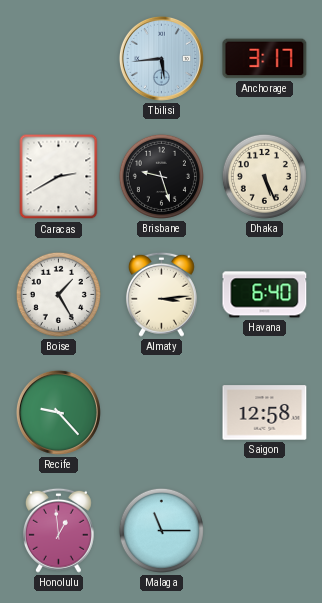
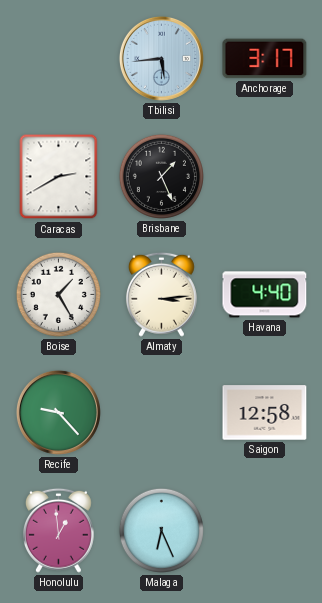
Brisbane: 9:27 -> 1:26
Dhaka: 5:26 -> none
Havana: 6:40 -> 4:40
Malaga: 11:15 -> 6:26
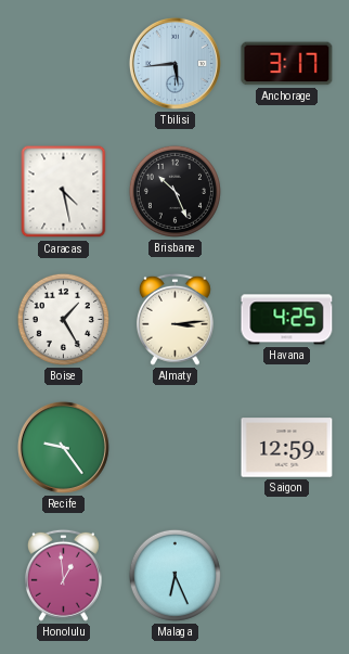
Caracas: 2:40 -> 4:28
Brisbane: 1:26 -> 10:26
Havana: 4:40 -> 4:25
Recife: 9:23 -> 9:24
Saigon: 12:58 -> 12:59
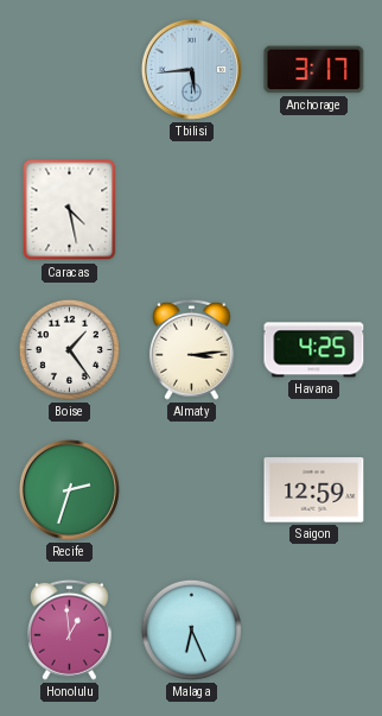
Brisbane: 10:26 -> none
Boise: 1:25 -> 1:24
Recife: 9:24 -> 2:33
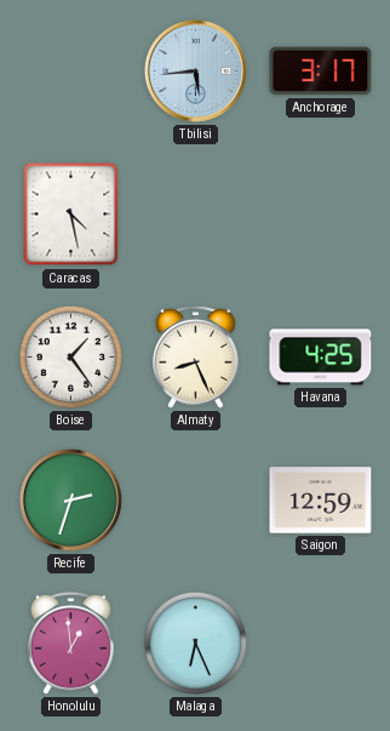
Almaty: 3:14 -> 8:26
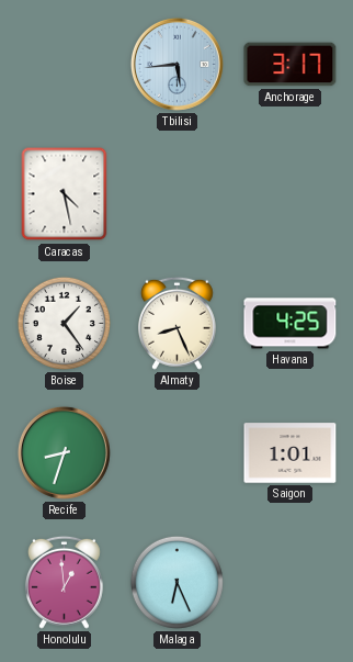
Recife: 2:33 -> 8:33
Saigon: 12:59 -> 1:01
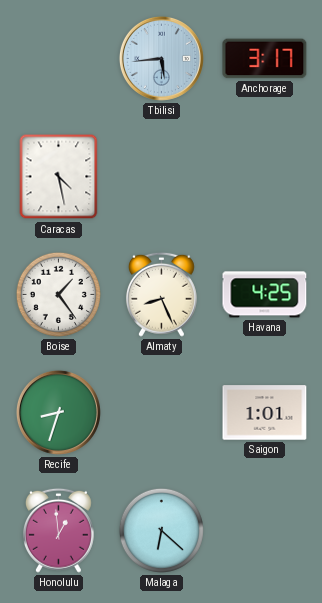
Malaga: 6:26 -> 6:22
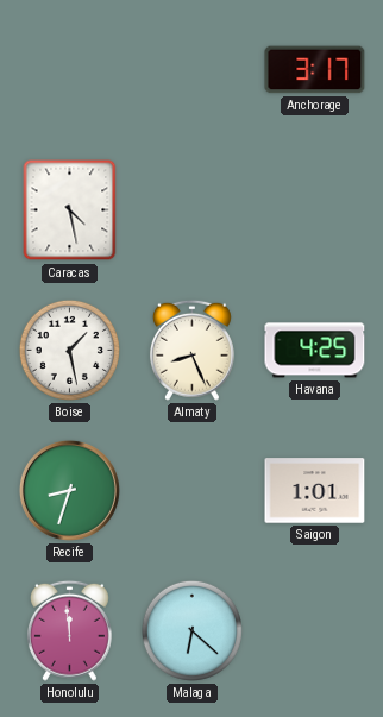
Tbilisi: 5:44 -> none
Boise: 1:24 -> 1:28
Honolulu: 12:59 -> 11:59
